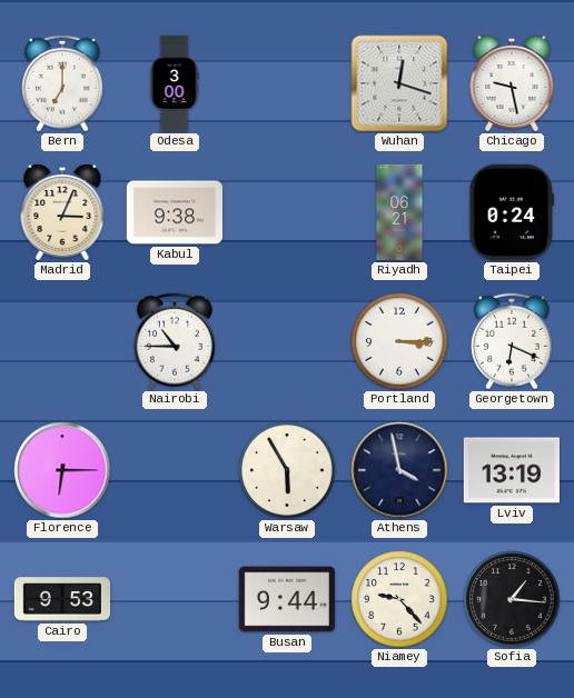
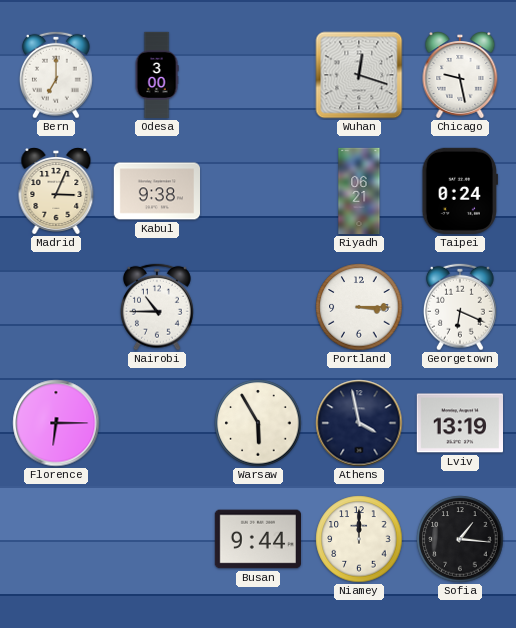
Cairo: 9:53 -> none
Niamey: 9:23 -> 12:00
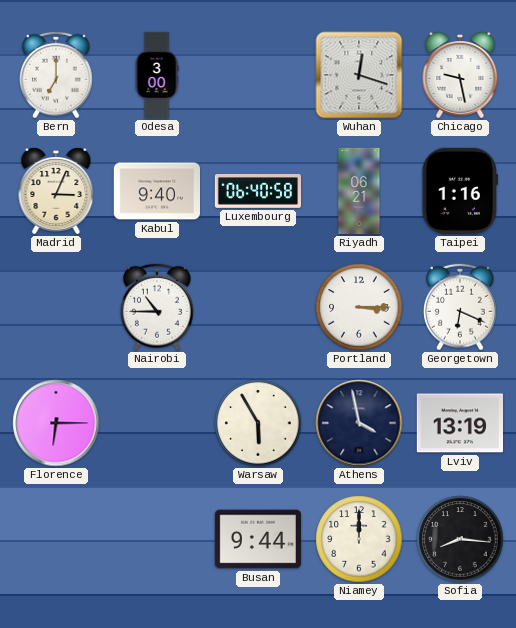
Kabul: 9:38 -> 9:40
Luxembourg: none -> 06:40
Taipei: 0:24 -> 1:16
Sofia: 1:16 -> 8:16
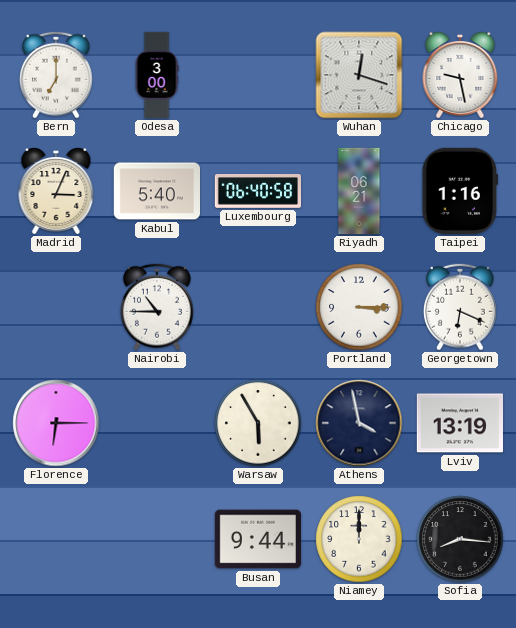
Kabul: 9:40 -> 5:40
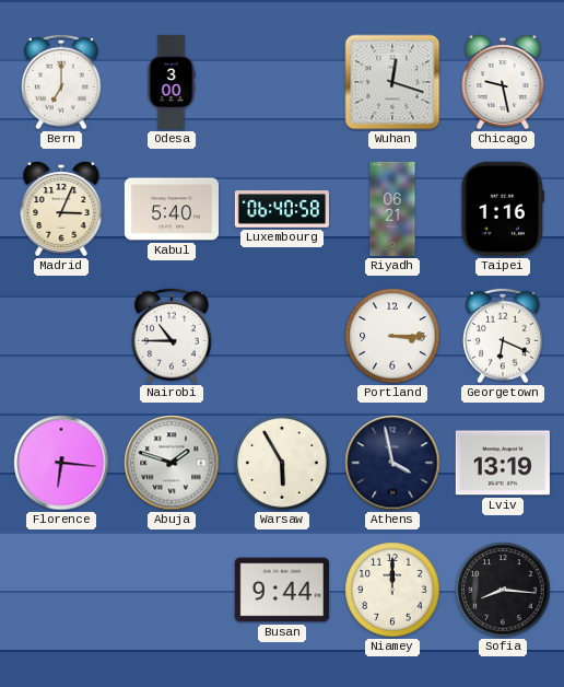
Florence: 6:15 -> 6:16
Abuja: none -> 1:48
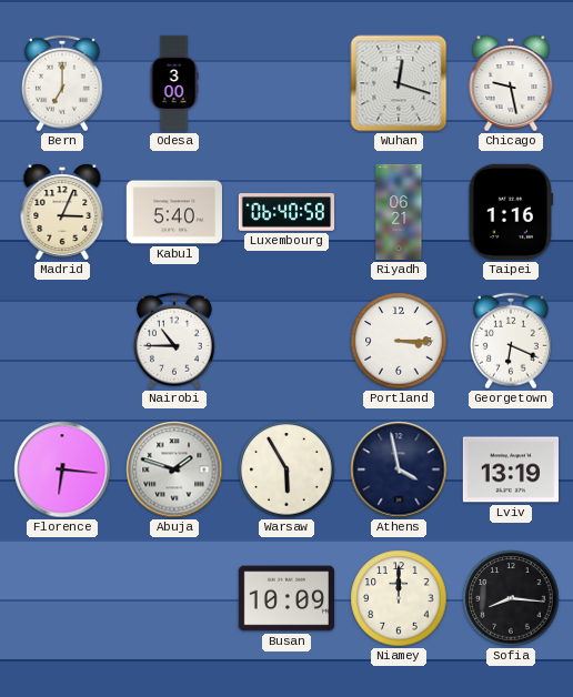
Busan: 9:44 -> 10:09
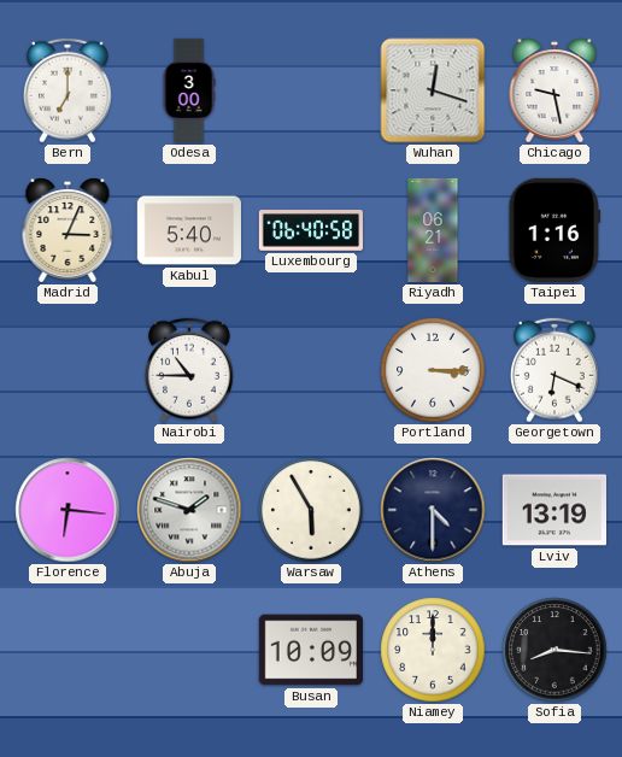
Athens: 3:58 -> 4:30
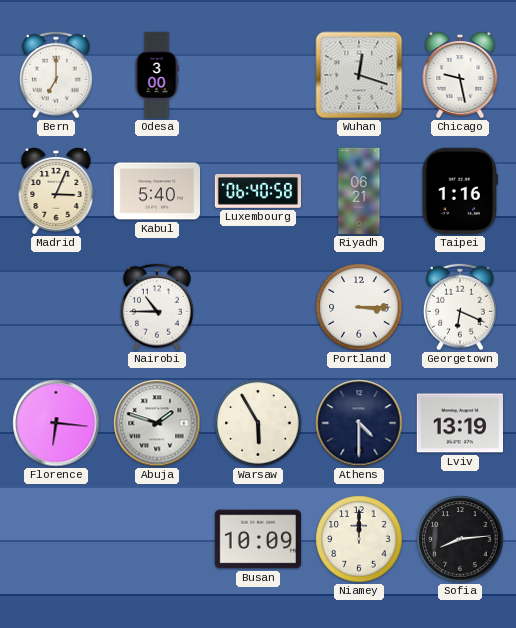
Sofia: 8:16 -> 8:14
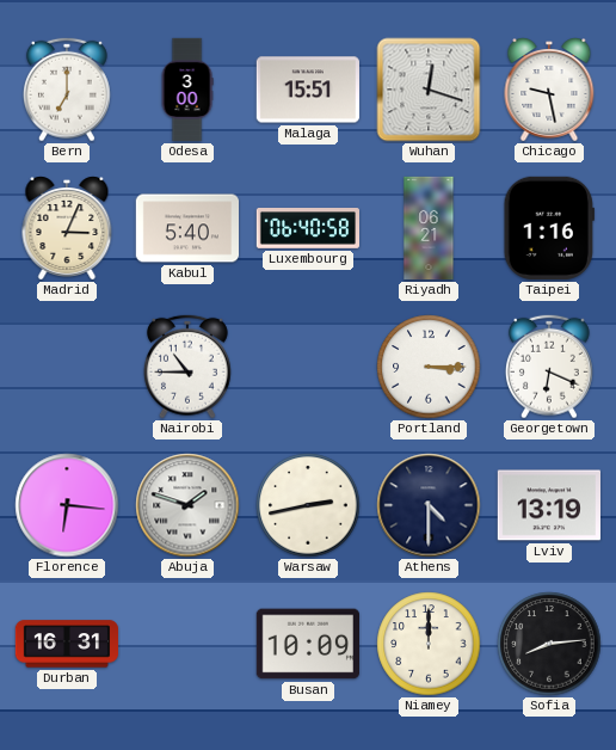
Malaga: none -> 15:51
Warsaw: 5:55 -> 2:43
Durban: none -> 16:31
